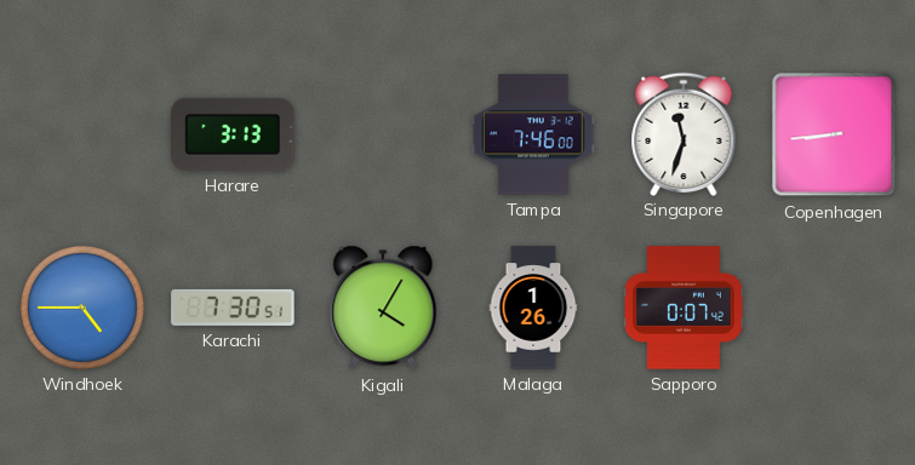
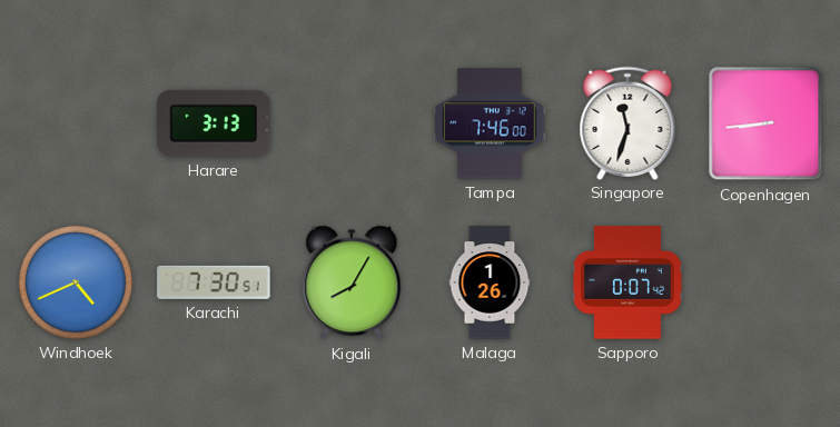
Windhoek: 4:45 -> 4:41
Kigali: 4:05 -> 8:05
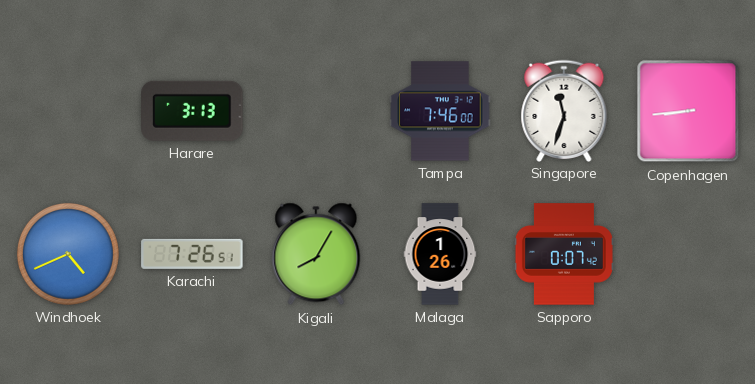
Karachi: 7:30 -> 7:26
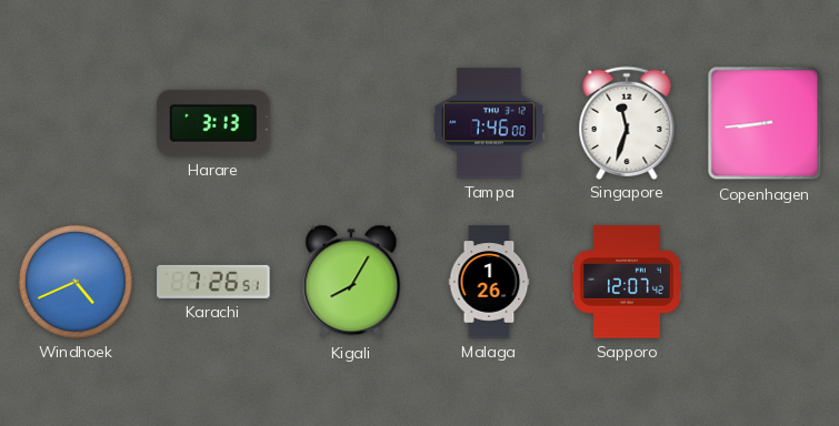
Sapporo: 0:07 -> 12:07
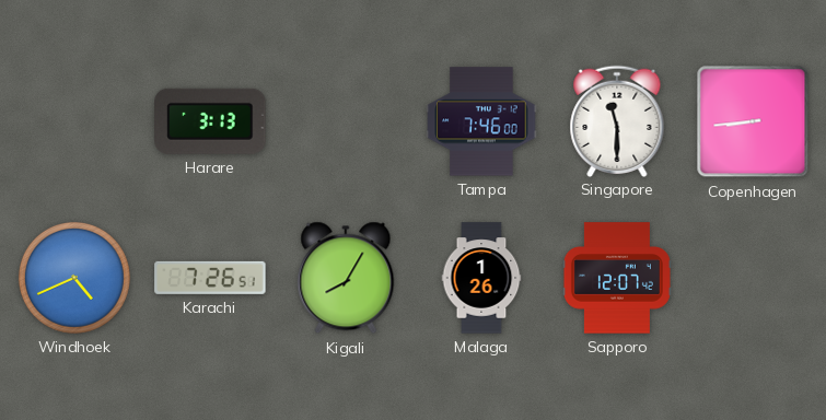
Singapore: 11:33 -> 11:30
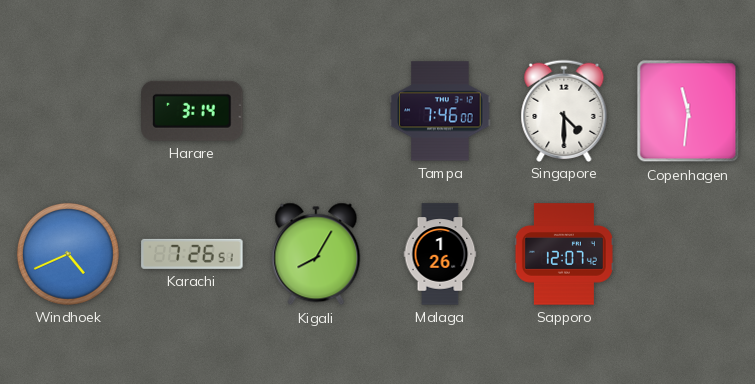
Harare: 3:13 -> 3:14
Singapore: 11:30 -> 4:30
Copenhagen: 8:44 -> 11:31
